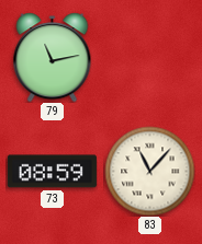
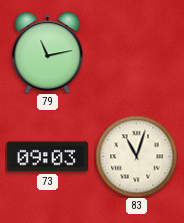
73: 08:59 -> 09:03
83: 11:07 -> 11:03
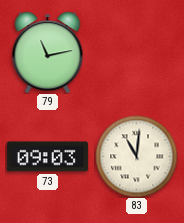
83: 11:03 -> 11:01
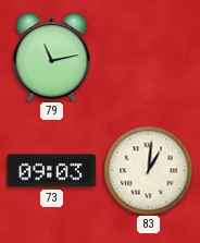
83: 11:01 -> 1:01
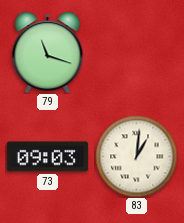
79: 11:13 -> 11:18
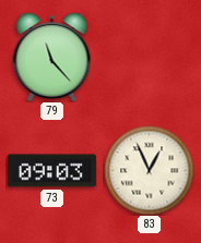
79: 11:18 -> 11:23
83: 1:01 -> 12:56
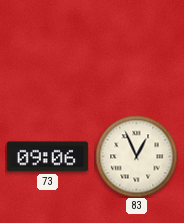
79: 11:23 -> none
73: 09:03 -> 09:06
